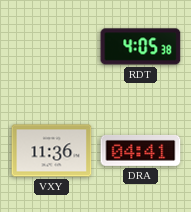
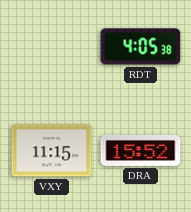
VXY: 11:36 -> 11:15
DRA: 04:41 -> 15:52
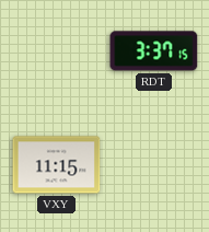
RDT: 4:05 -> 3:37
DRA: 15:52 -> none
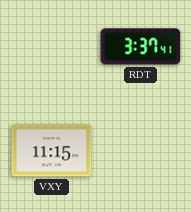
RDT: 3:37:15 -> 3:37:41
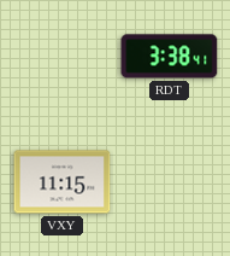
RDT: 3:37 -> 3:38
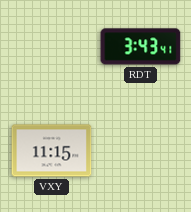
RDT: 3:38 -> 3:43
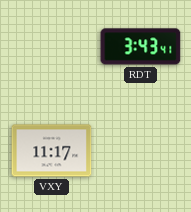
VXY: 11:15 -> 11:17
